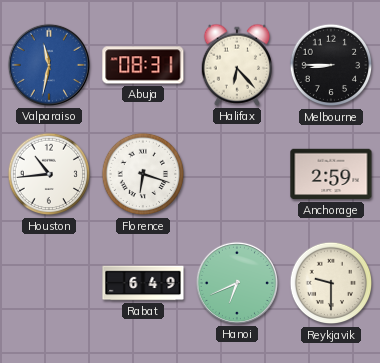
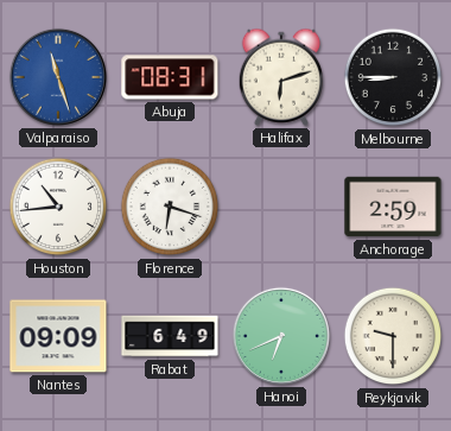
Valparaiso: 11:32 -> 11:27
Halifax: 6:23 -> 6:12
Nantes: none -> 09:09
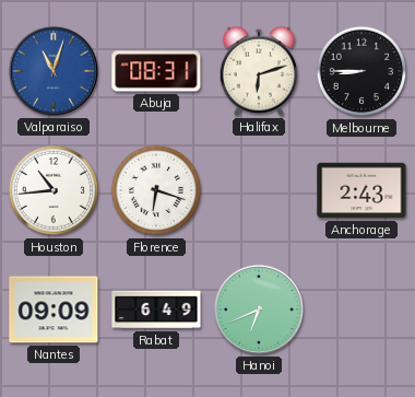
Valparaiso: 11:27 -> 11:03
Anchorage: 2:59 -> 2:43
Reykjavik: 9:30 -> none
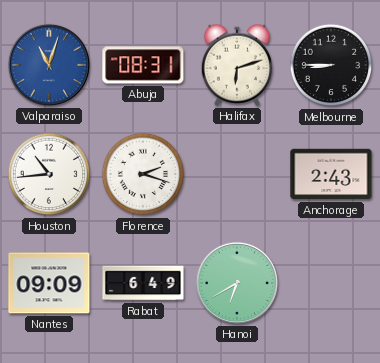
Florence: 6:18 -> 2:18
Hanoi: 6:41 -> 6:40
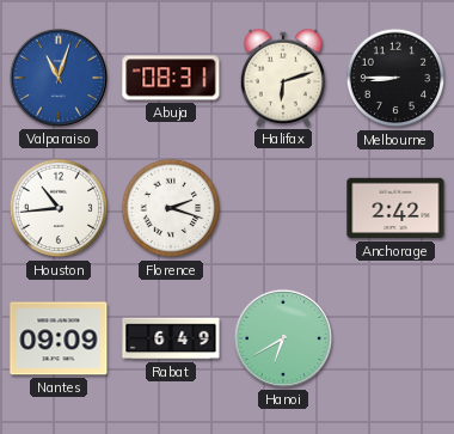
Anchorage: 2:43 -> 2:42
